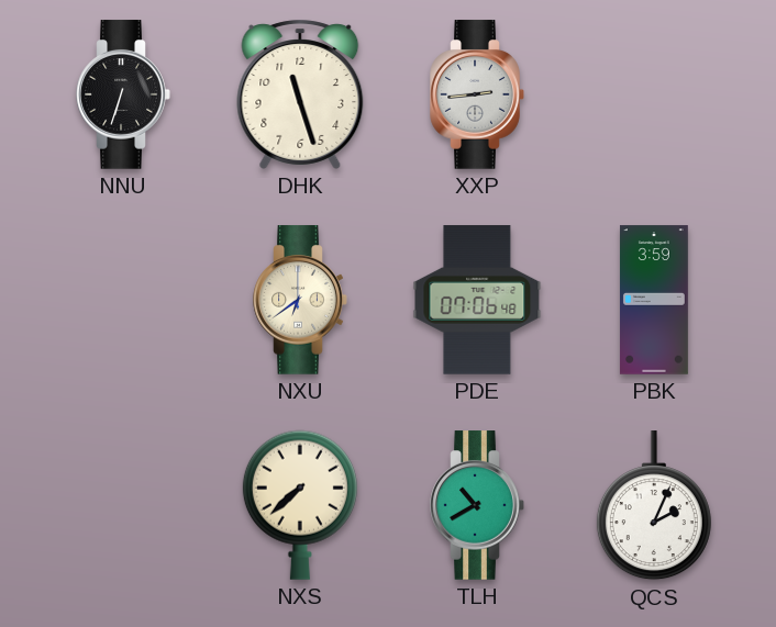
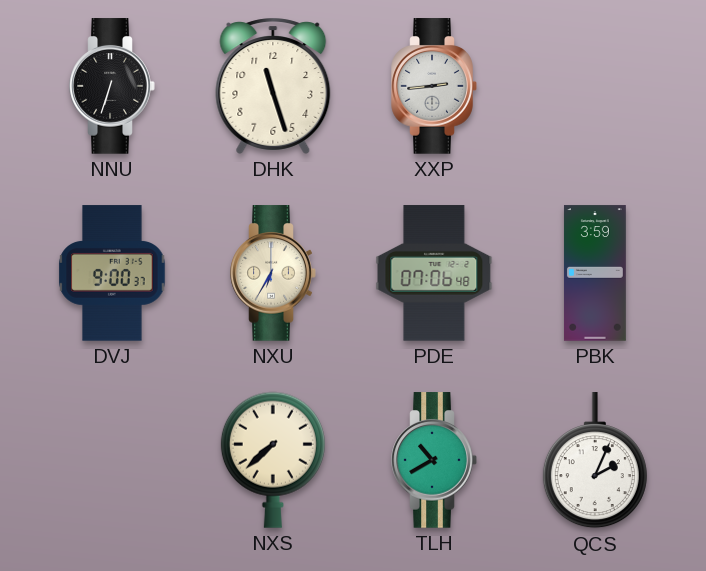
DVJ: none -> 9:00
NXU: 6:39 -> 6:35
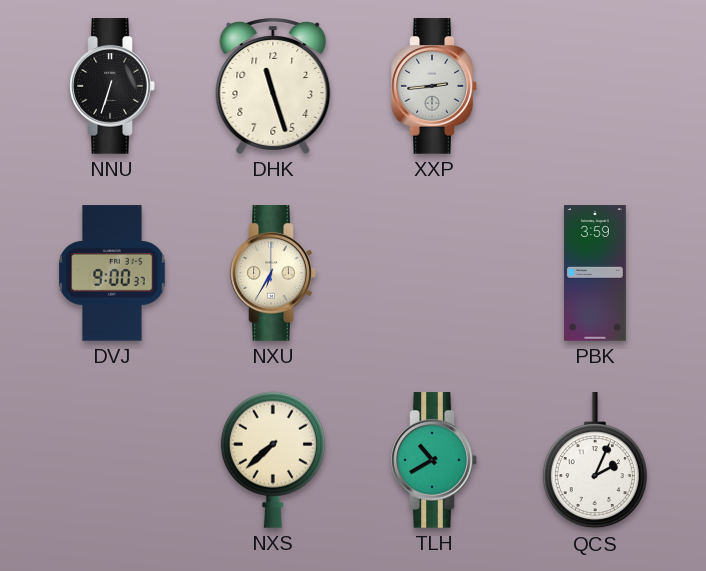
PDE: 07:06 -> none
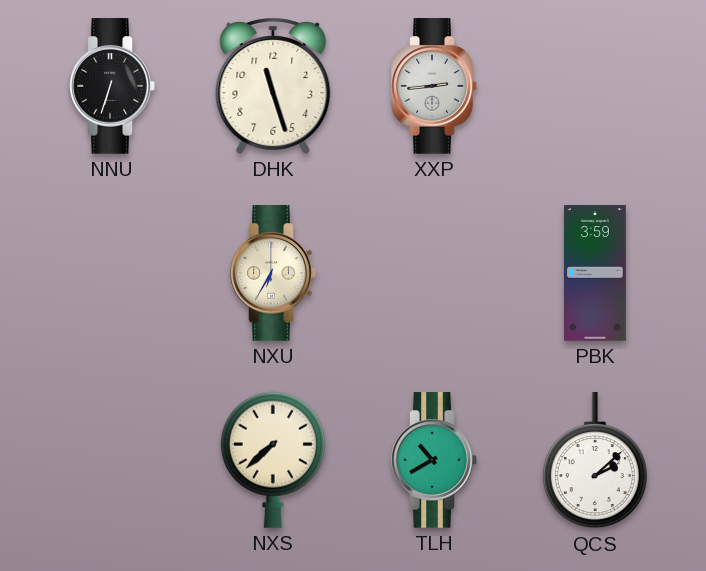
DVJ: 9:00 -> none
QCS: 2:04 -> 2:08
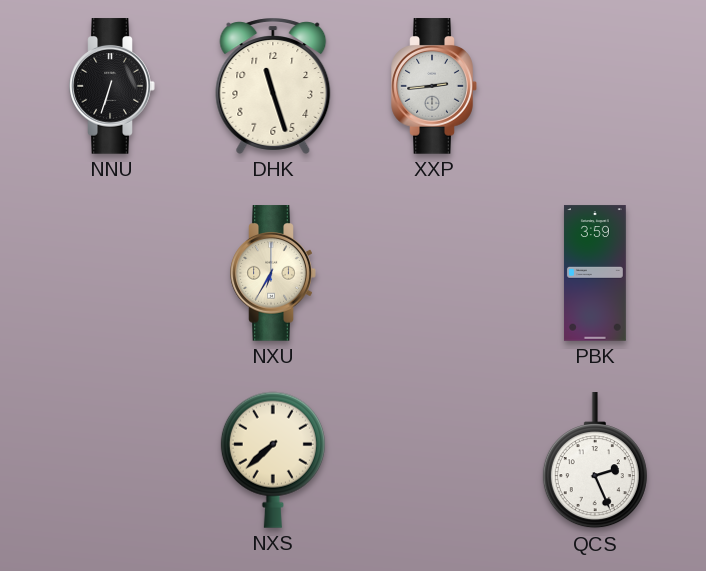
TLH: 10:40 -> none
QCS: 2:08 -> 2:26
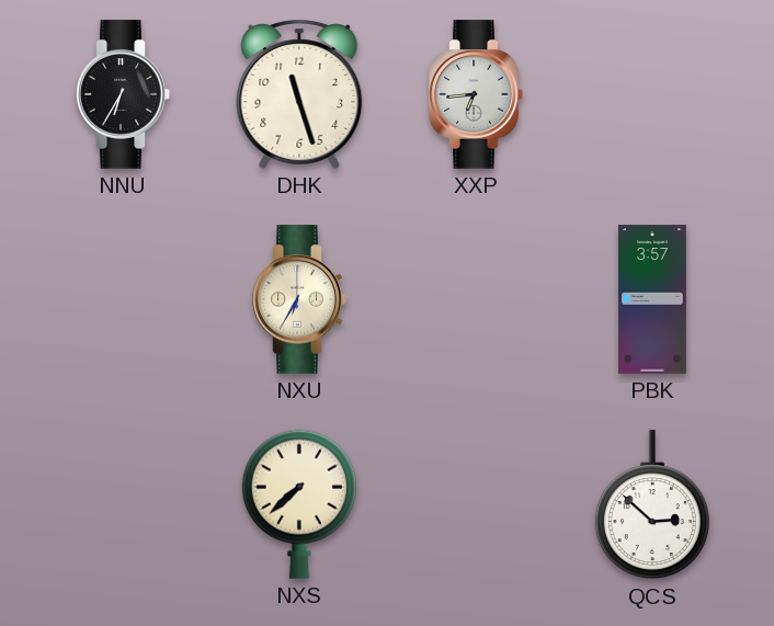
NNU: 6:33 -> 6:35
XXP: 2:44 -> 6:44
PBK: 3:59 -> 3:57
QCS: 2:26 -> 2:52
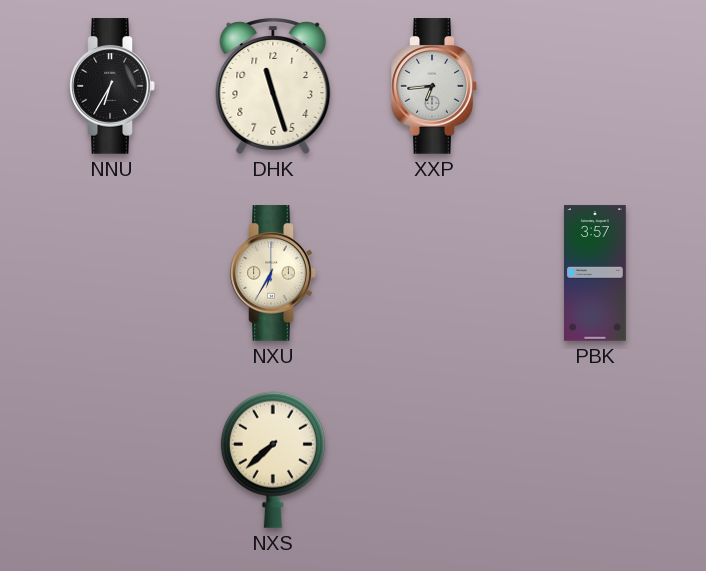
QCS: 2:52 -> none
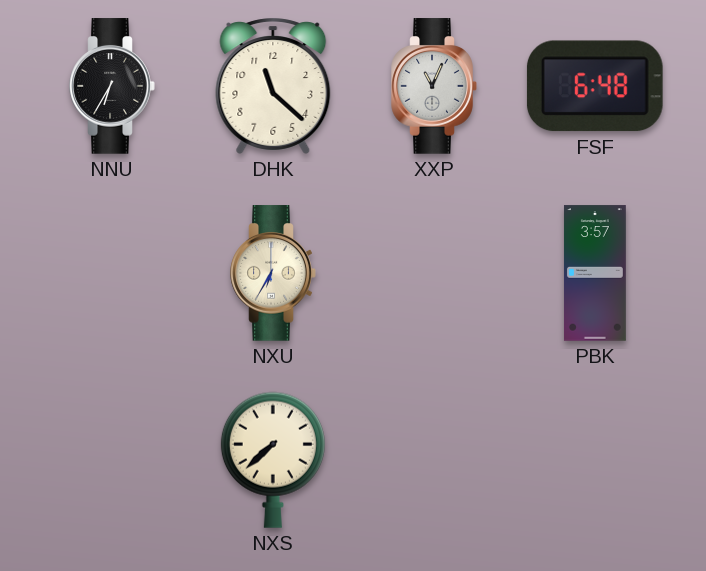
DHK: 11:27 -> 11:22
XXP: 6:44 -> 11:04
FSF: none -> 6:48
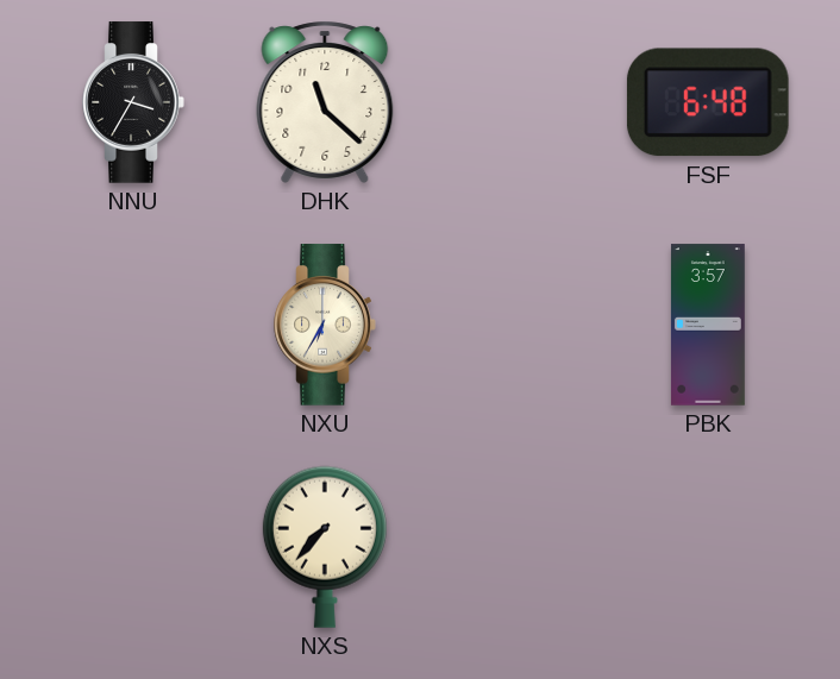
NNU: 6:35 -> 3:35
XXP: 11:04 -> none
NXS: 7:38 -> 7:37
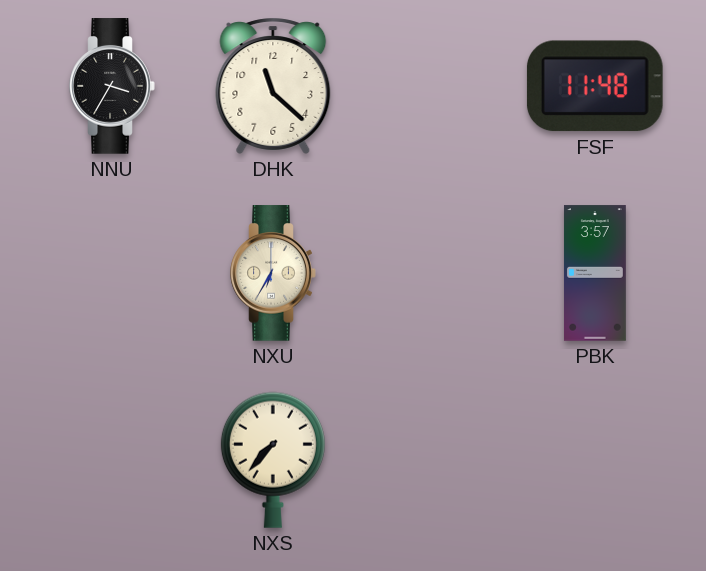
FSF: 6:48 -> 11:48
